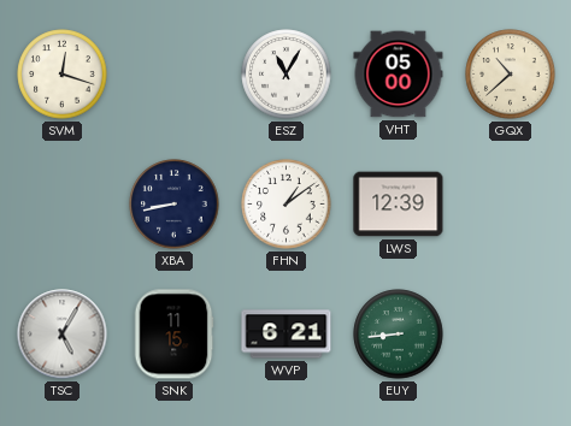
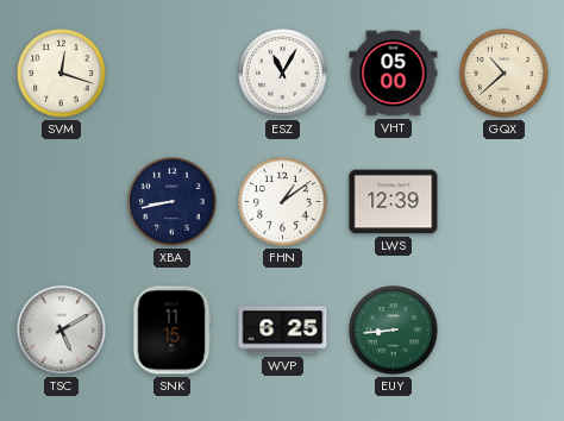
TSC: 5:05 -> 5:10
WVP: 6:21 -> 6:25
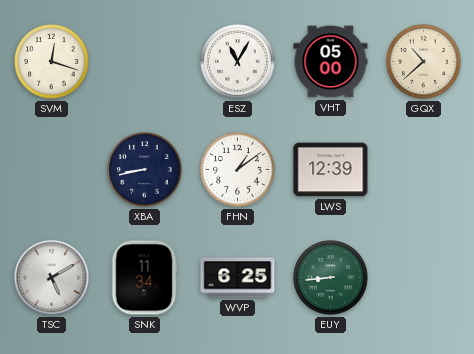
SNK: 11:15 -> 11:34
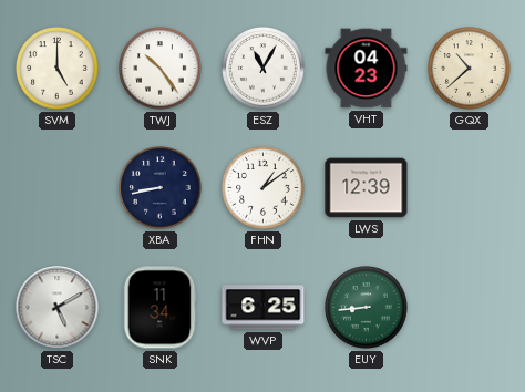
SVM: 12:18 -> 5:00
TWJ: none -> 10:24
VHT: 05:00 -> 04:23
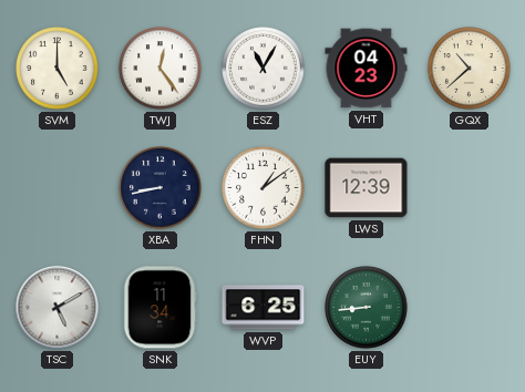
TWJ: 10:24 -> 12:24
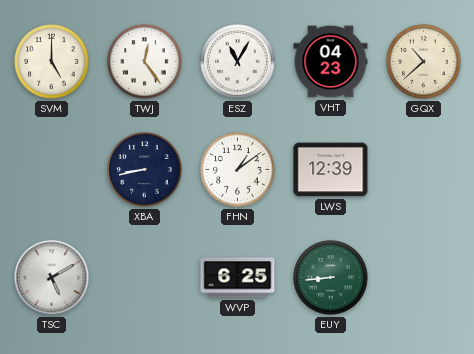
SNK: 11:34 -> none
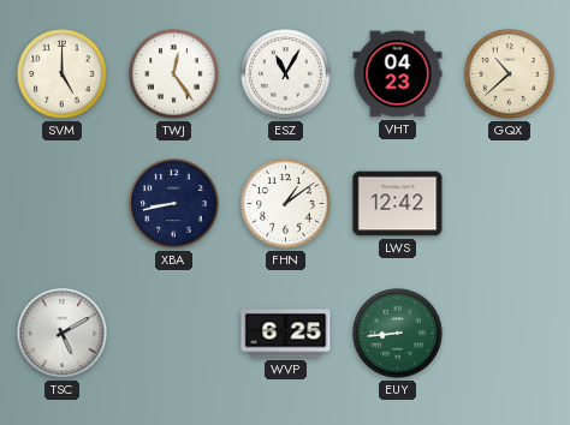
LWS: 12:39 -> 12:42
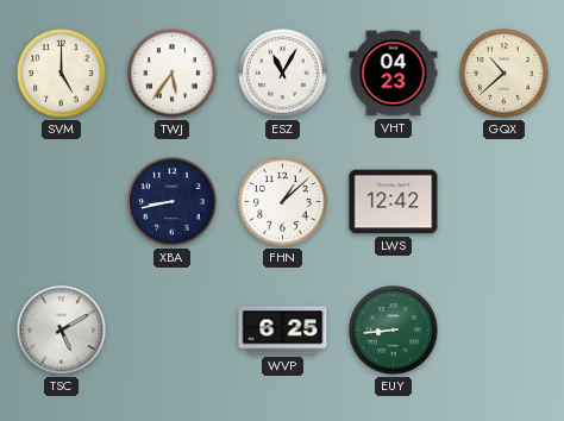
TWJ: 12:24 -> 5:36
FHN: 1:09 -> 1:08
